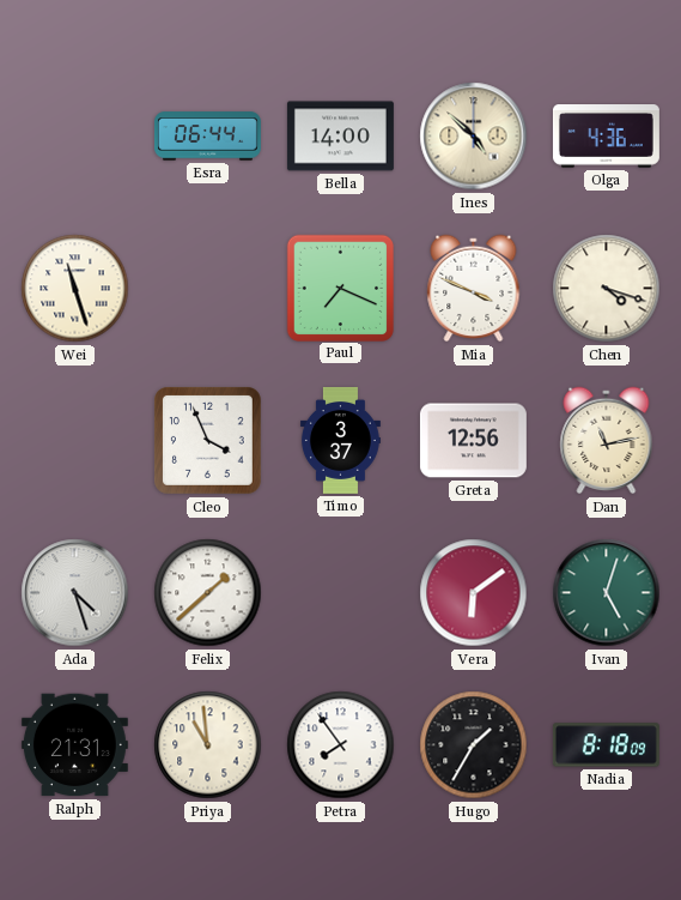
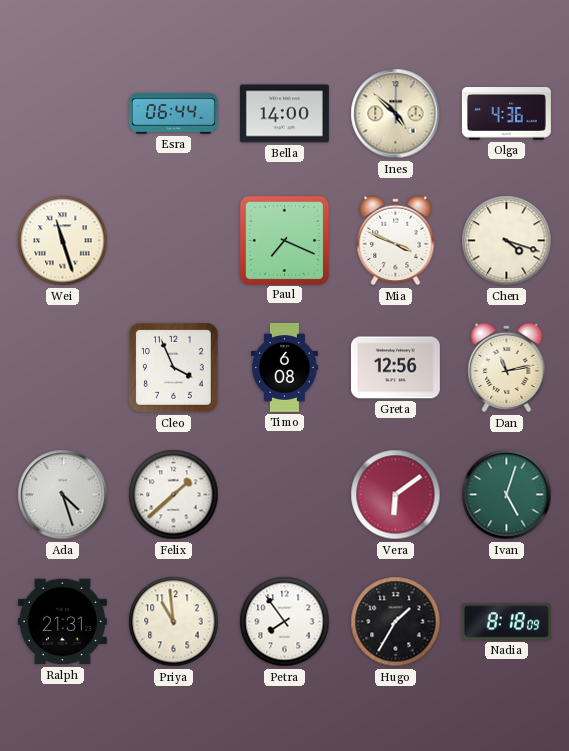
Timo: 3:37 -> 6:08
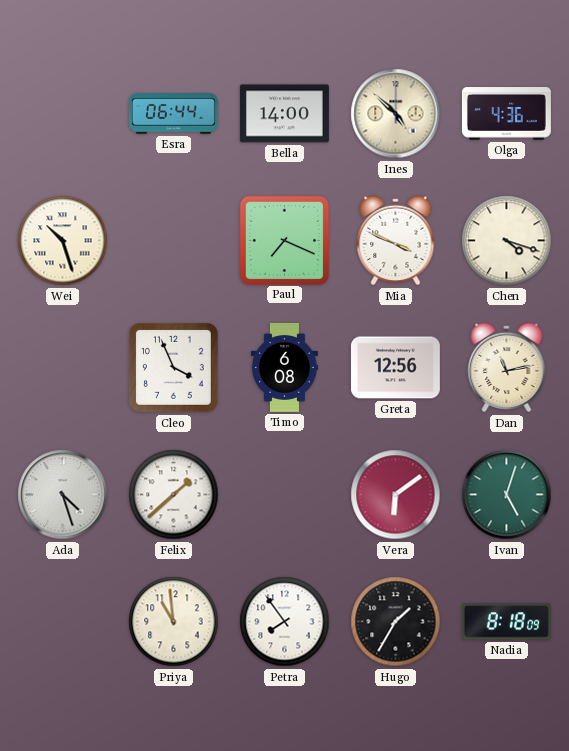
Wei: 11:27 -> 10:27
Ralph: 21:31 -> none
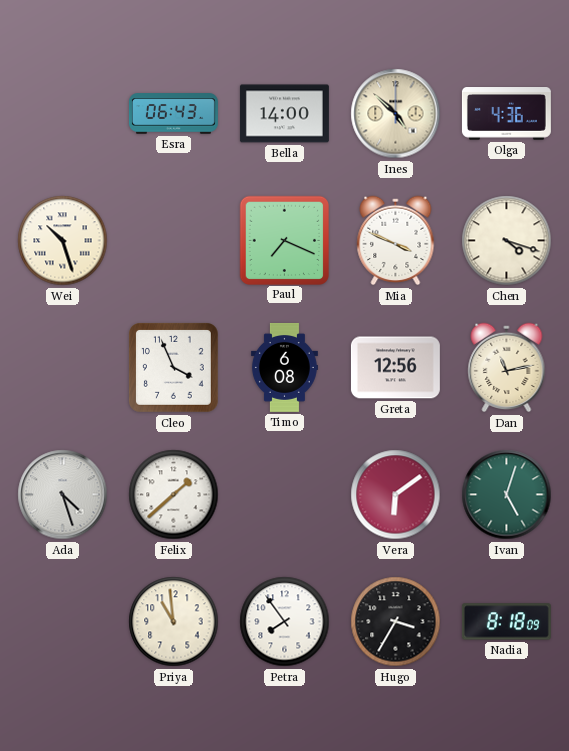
Esra: 06:44 -> 06:43
Hugo: 1:35 -> 3:35
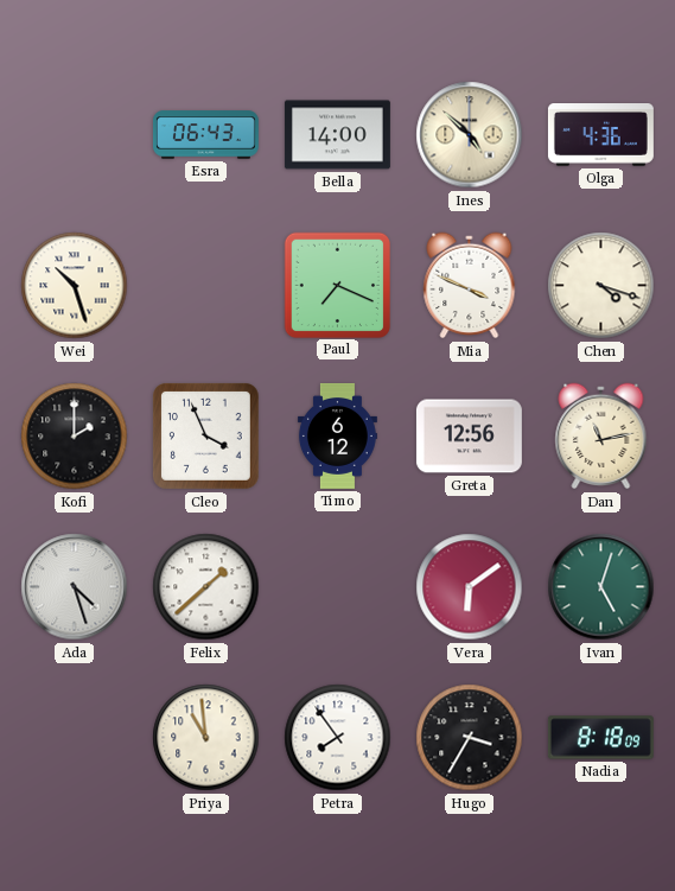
Kofi: none -> 2:00
Timo: 6:08 -> 6:12
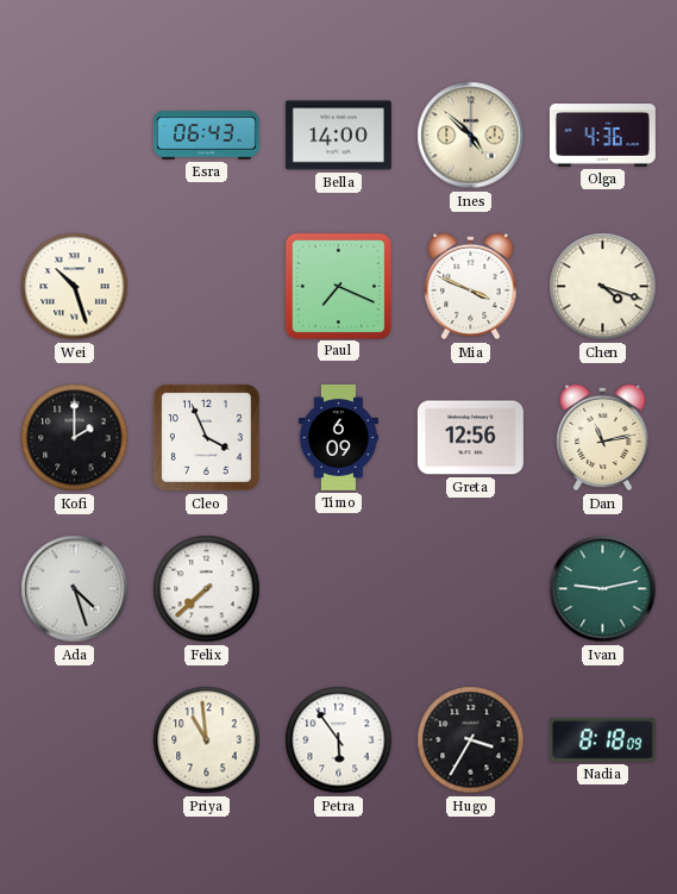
Timo: 6:12 -> 6:09
Felix: 1:38 -> 7:38
Vera: 6:09 -> none
Ivan: 5:03 -> 9:13
Petra: 7:54 -> 5:54
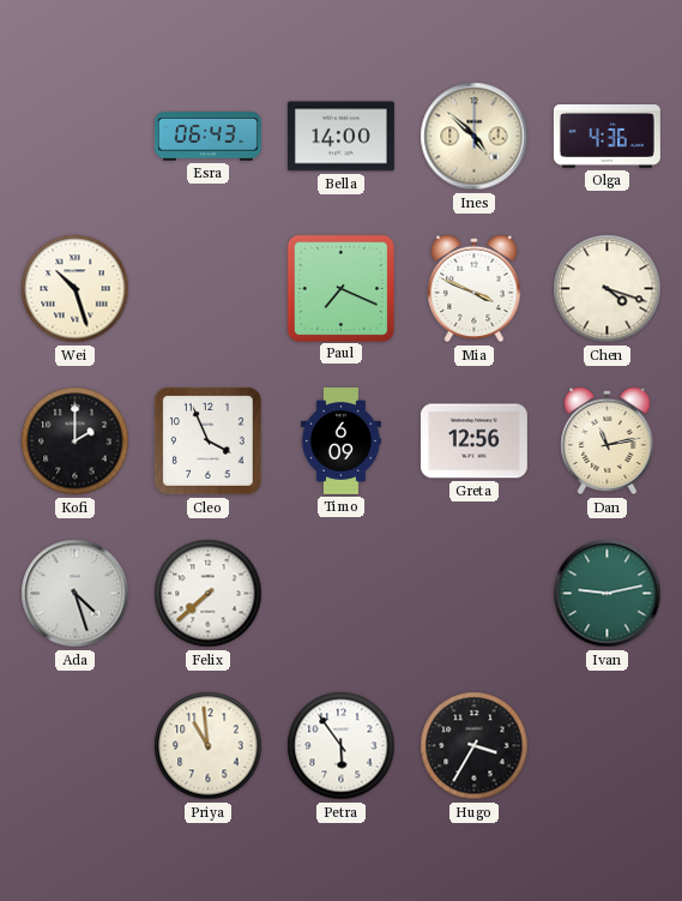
Nadia: 8:18 -> none
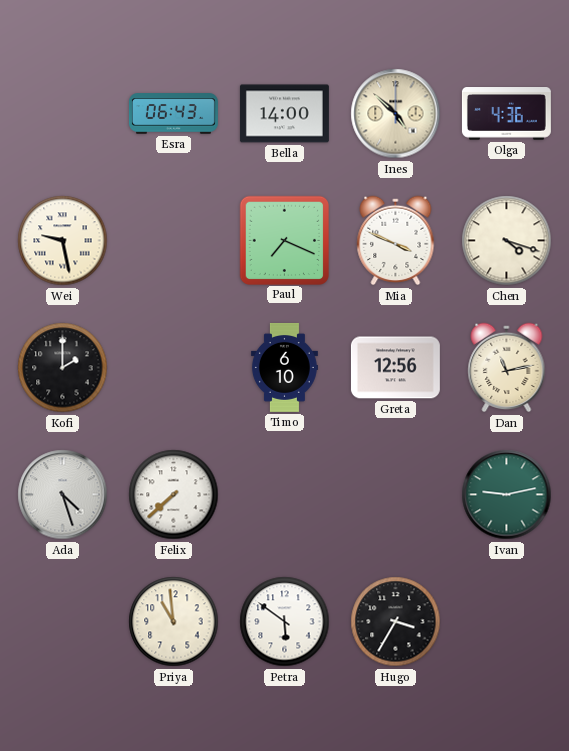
Wei: 10:27 -> 9:28
Cleo: 3:56 -> none
Timo: 6:09 -> 6:10
Petra: 5:54 -> 5:51
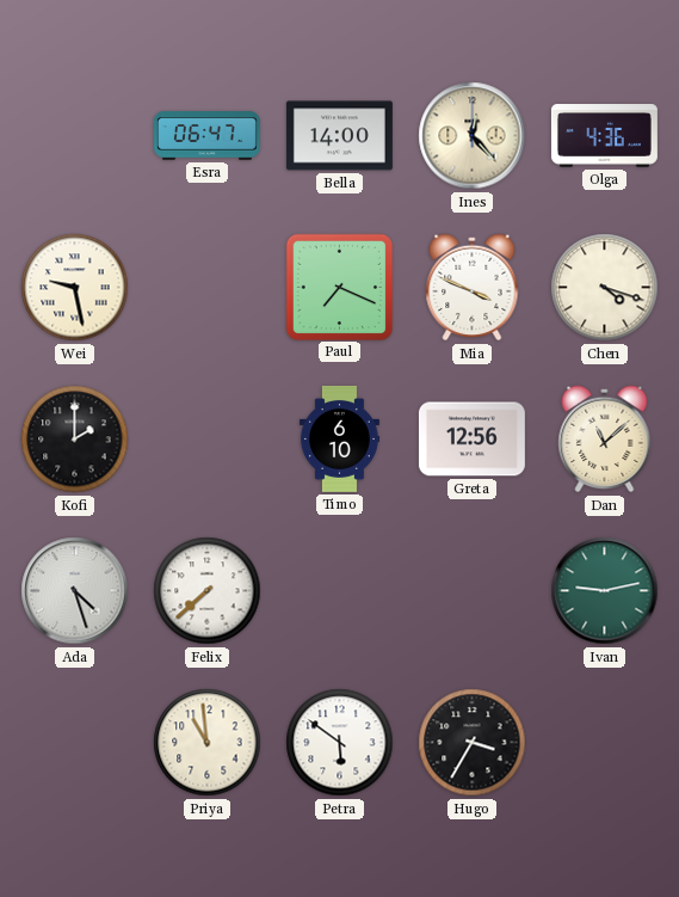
Esra: 06:43 -> 06:47
Ines: 4:52 -> 12:23
Dan: 11:13 -> 11:08
